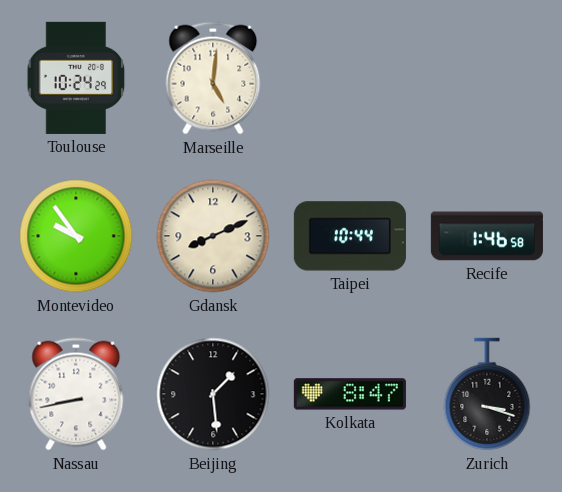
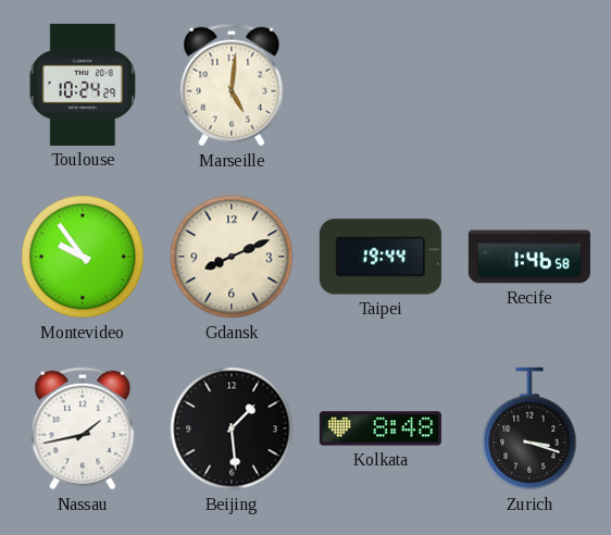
Taipei: 10:44 -> 19:44
Nassau: 8:43 -> 1:43
Kolkata: 8:47 -> 8:48
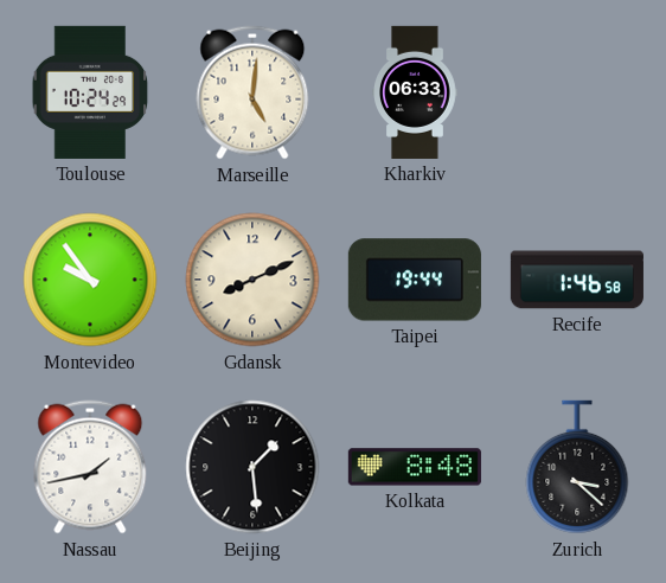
Kharkiv: none -> 06:33
Zurich: 3:18 -> 3:22
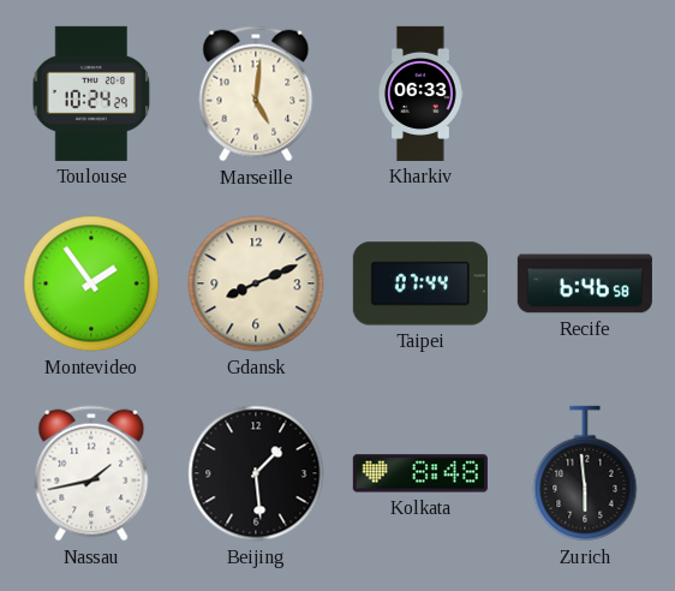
Montevideo: 9:54 -> 1:54
Taipei: 19:44 -> 07:44
Recife: 1:46 -> 6:46
Zurich: 3:22 -> 5:59
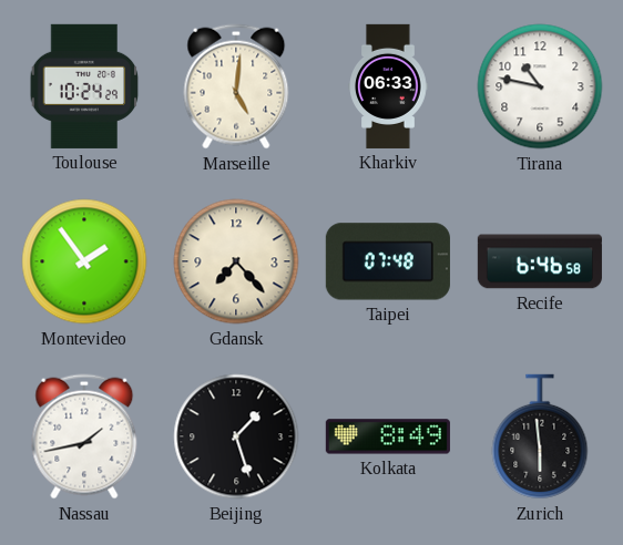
Tirana: none -> 10:47
Gdansk: 8:11 -> 7:23
Taipei: 07:44 -> 07:48
Beijing: 1:29 -> 1:27
Kolkata: 8:48 -> 8:49
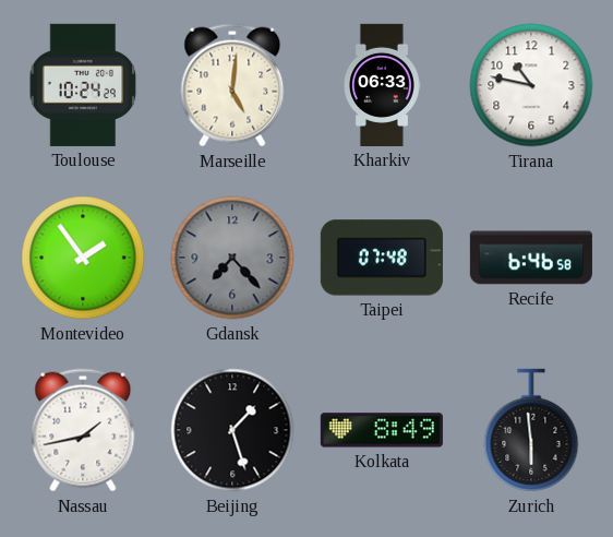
Gdansk dial: cream -> grey
